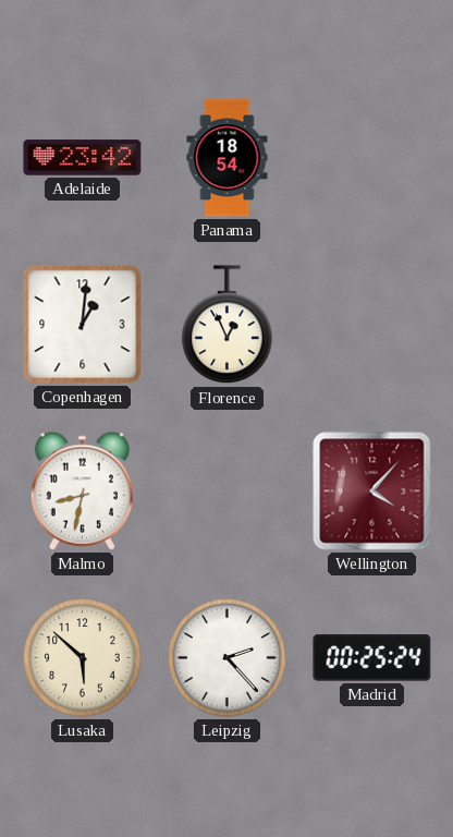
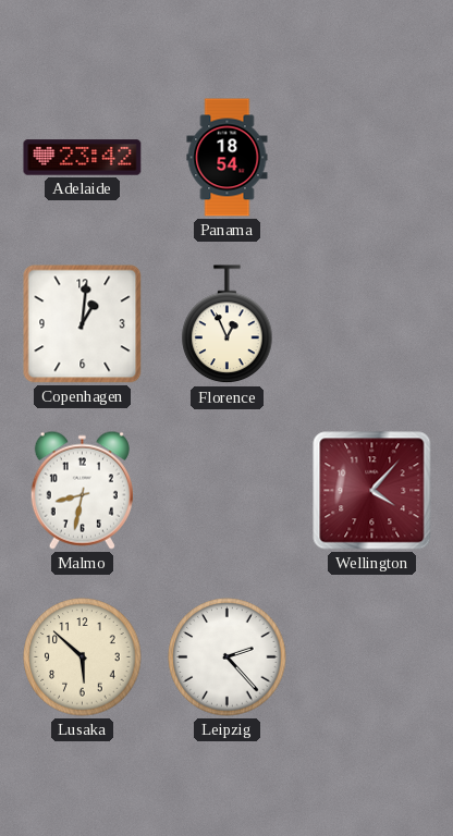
Madrid: 00:25 -> none
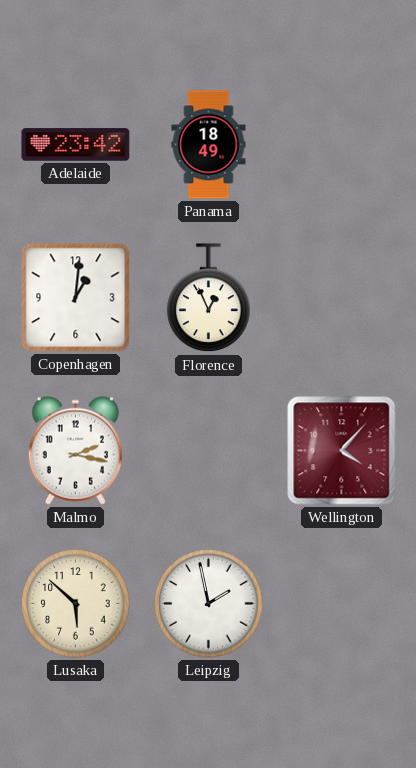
Panama: 18:54 -> 18:49
Malmo: 8:32 -> 2:17
Leipzig: 2:23 -> 1:58
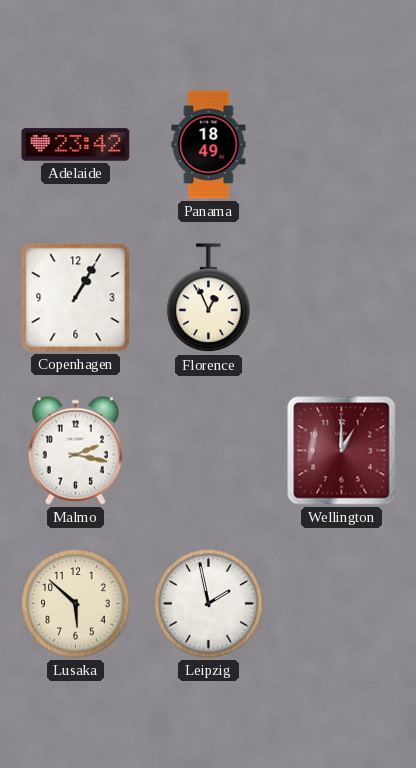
Copenhagen: 1:01 -> 1:05
Wellington: 4:07 -> 1:00
